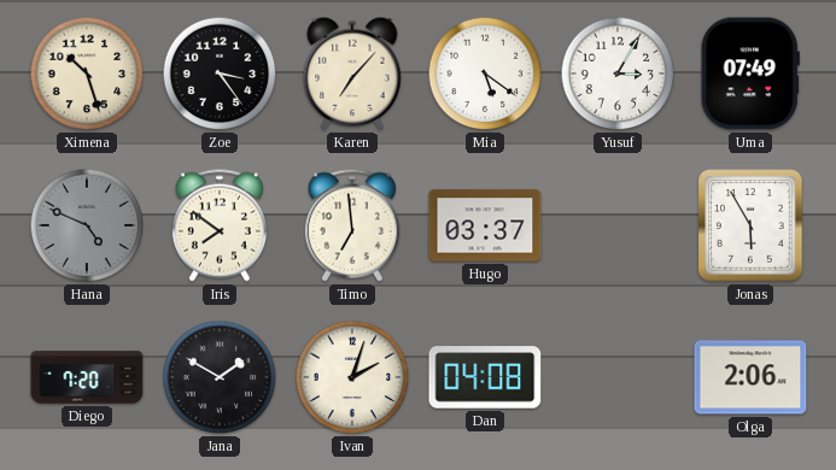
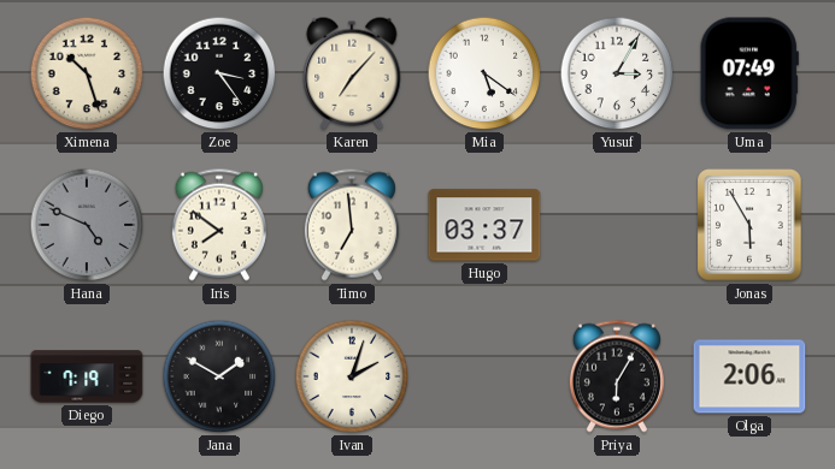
Diego: 7:20 -> 7:19
Dan: 04:08 -> none
Priya: none -> 6:05
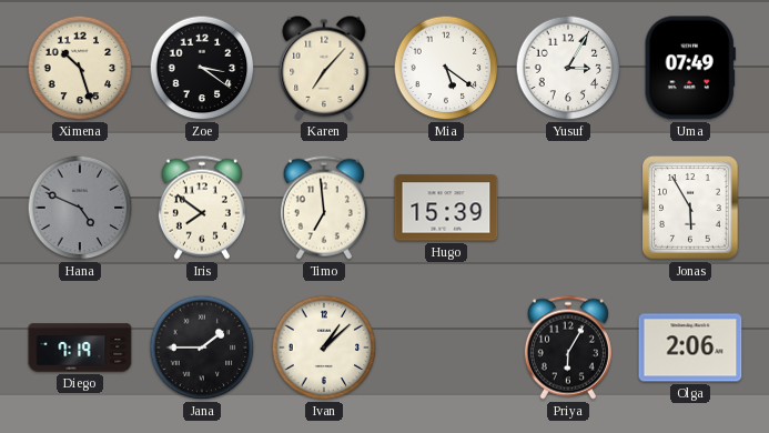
Zoe: 3:24 -> 3:21
Hugo: 03:37 -> 15:39
Jana: 1:50 -> 1:45
Ivan: 2:03 -> 1:08
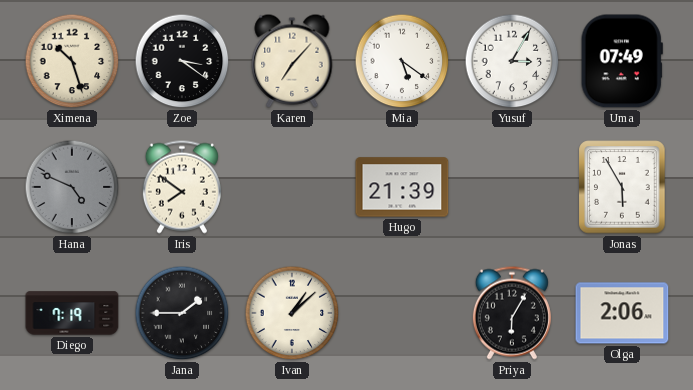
Timo: 6:59 -> none
Hugo: 15:39 -> 21:39
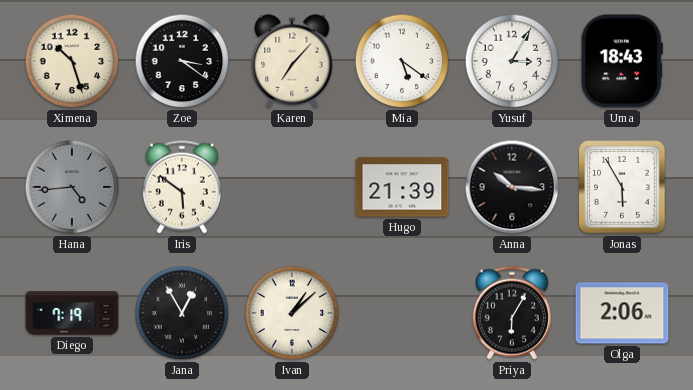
Uma: 07:49 -> 18:43
Hana: 4:49 -> 4:44
Iris: 7:51 -> 5:51
Anna: none -> 10:16
Jana: 1:45 -> 12:55
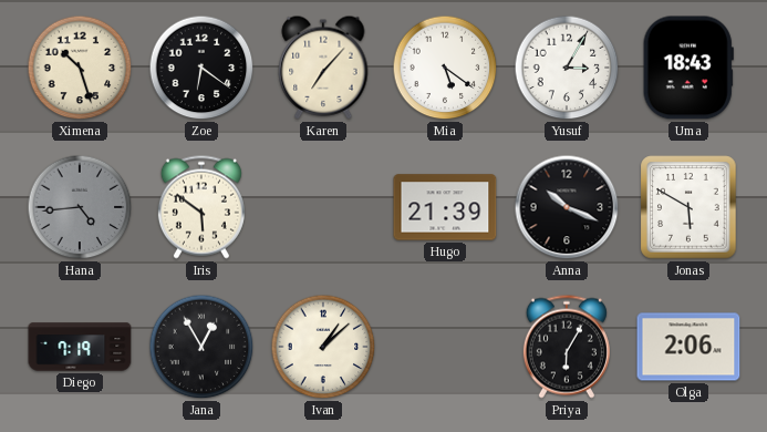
Zoe: 3:21 -> 6:21
Anna: 10:16 -> 10:19
Jonas: 5:55 -> 5:50
